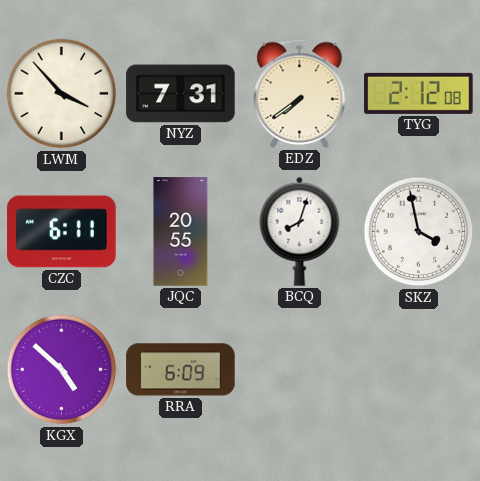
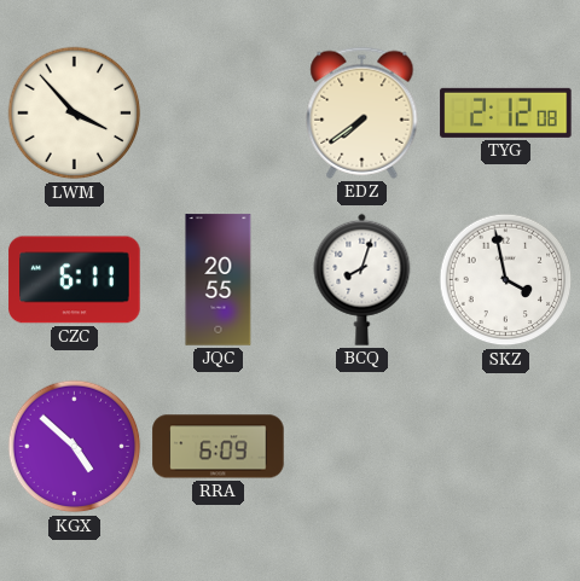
NYZ: 7:31 -> none
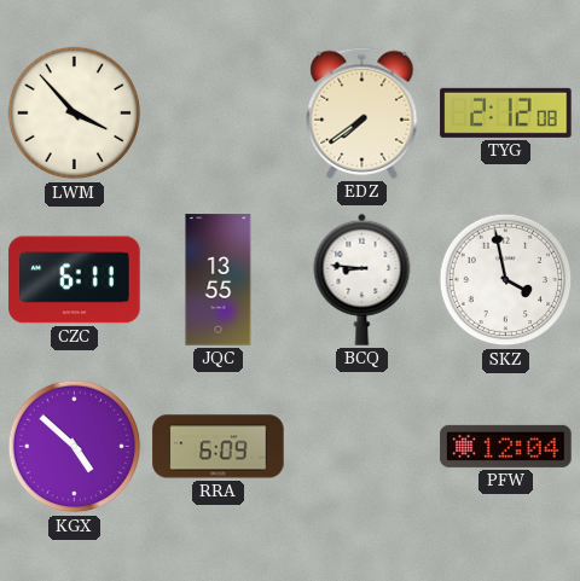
JQC: 20:55 -> 13:55
BCQ: 8:03 -> 8:46
PFW: none -> 12:04
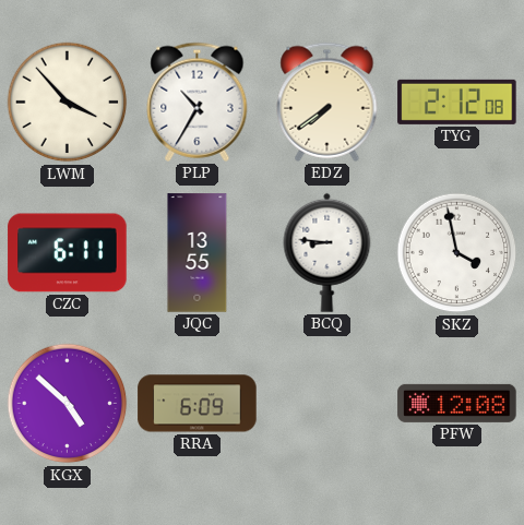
PLP: none -> 10:35
PFW: 12:04 -> 12:08
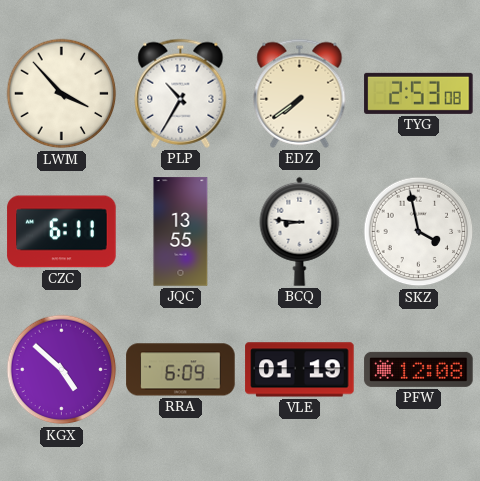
TYG: 2:12 -> 2:53
VLE: none -> 01:19
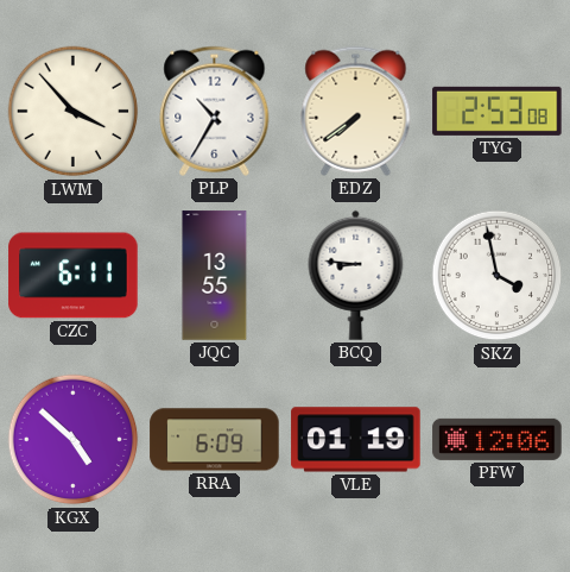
PFW: 12:08 -> 12:06
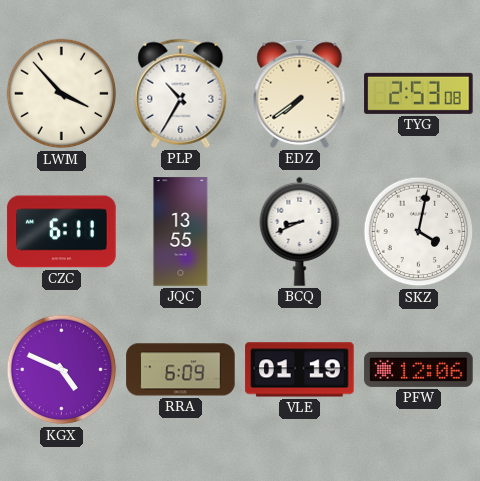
BCQ: 8:46 -> 8:41
SKZ: 3:58 -> 4:02
KGX: 4:52 -> 4:49
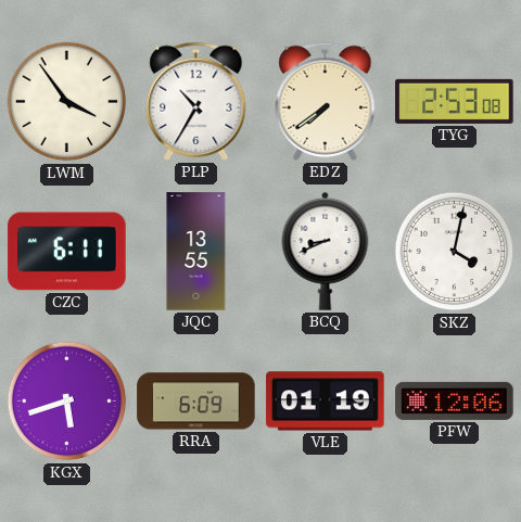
LWM: 3:53 -> 3:54
KGX: 4:49 -> 5:42
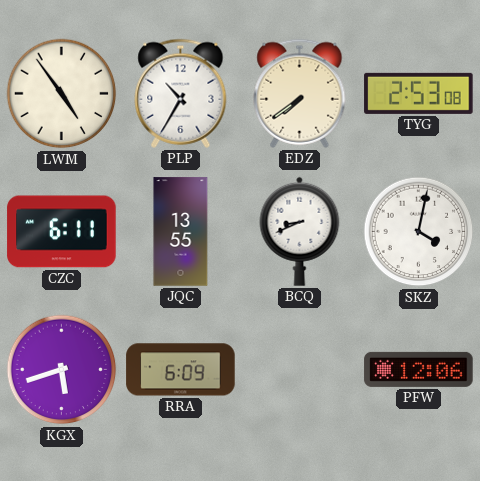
LWM: 3:54 -> 4:54
VLE: 01:19 -> none
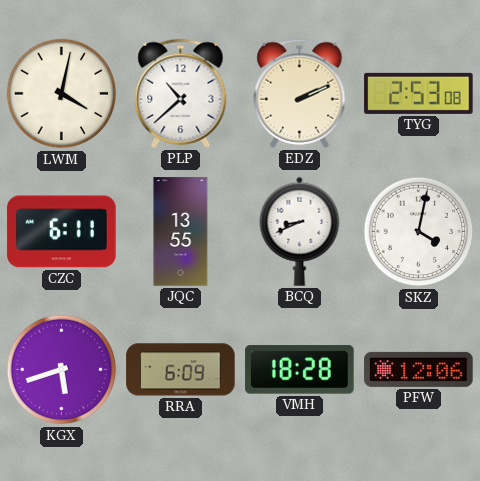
LWM: 4:54 -> 4:02
PLP: 10:35 -> 10:38
EDZ: 7:39 -> 2:11
VMH: none -> 18:28
